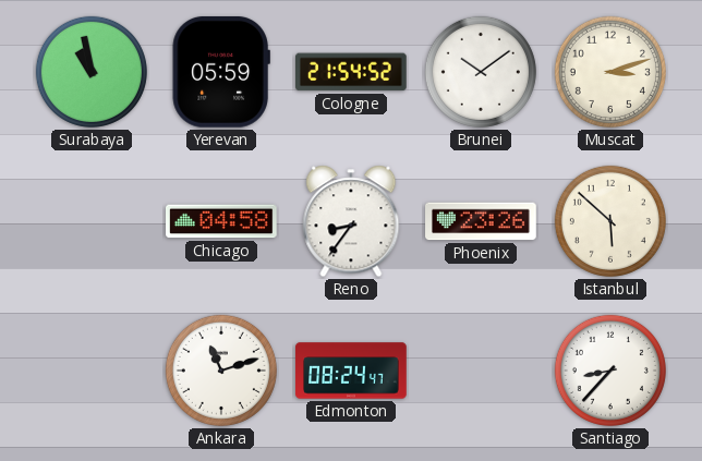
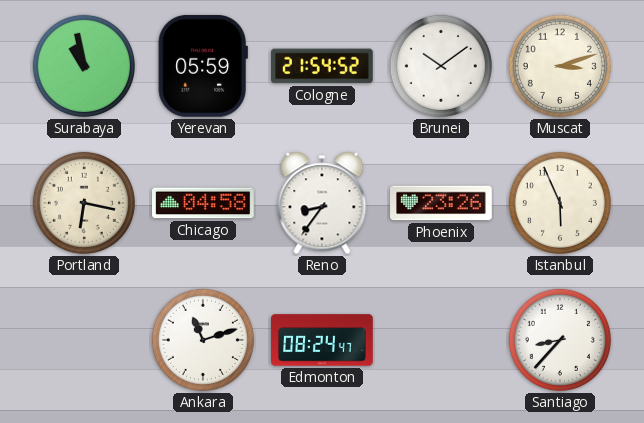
Portland: none -> 6:17
Istanbul: 5:52 -> 5:56
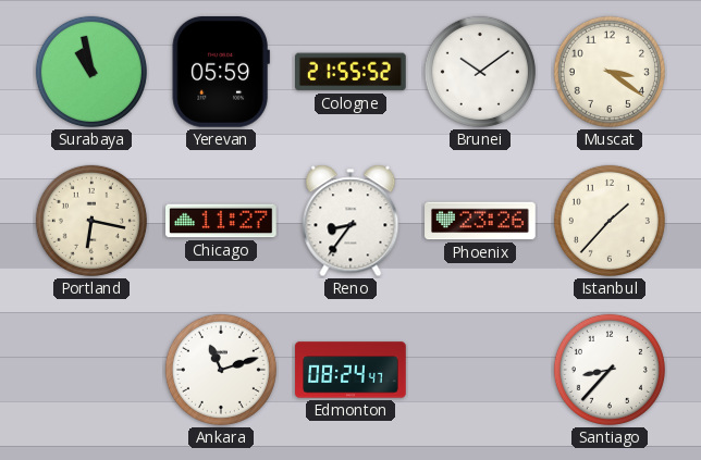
Cologne: 21:54 -> 21:55
Muscat: 3:12 -> 3:21
Chicago: 04:58 -> 11:27
Istanbul: 5:56 -> 1:37
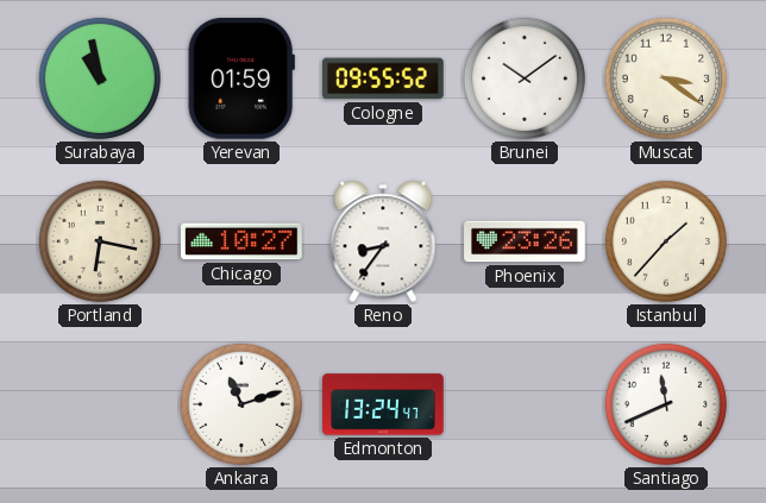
Yerevan: 05:59 -> 01:59
Cologne: 21:55 -> 09:55
Chicago: 11:27 -> 10:27
Edmonton: 08:24 -> 13:24
Santiago: 8:37 -> 11:41
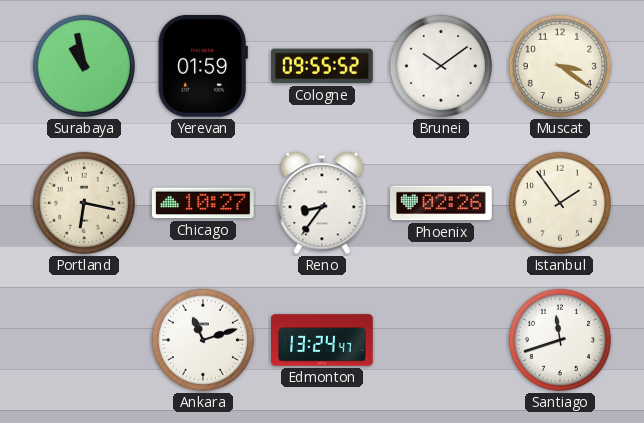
Phoenix: 23:26 -> 02:26
Istanbul: 1:37 -> 1:54
Santiago: 11:41 -> 11:42
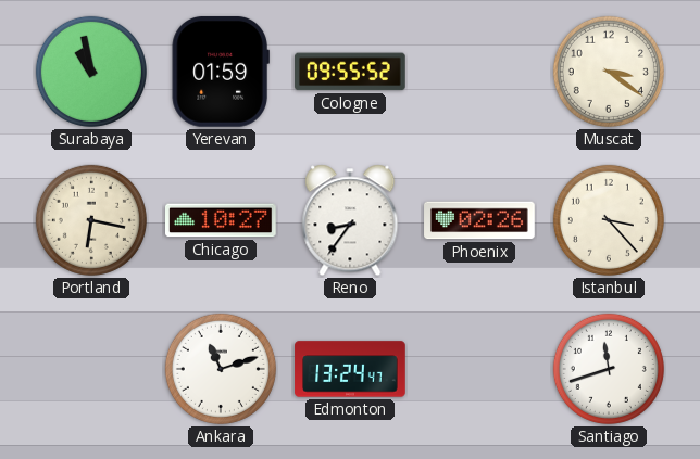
Brunei: 10:09 -> none
Istanbul: 1:54 -> 3:23
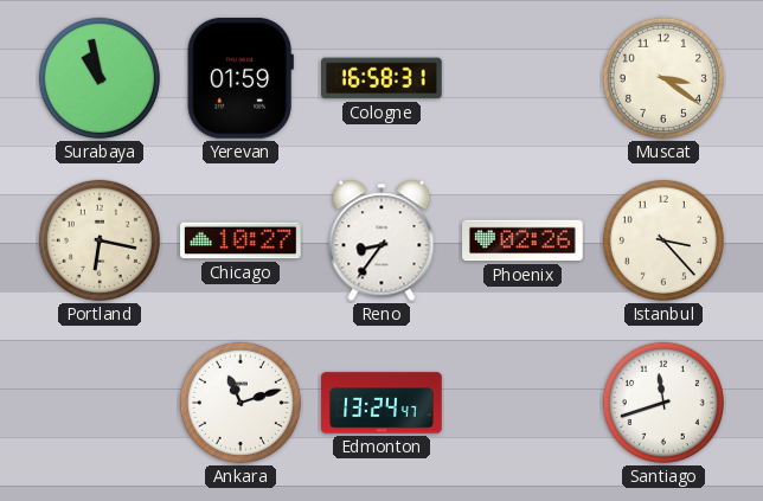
Cologne: 09:55 -> 16:58
